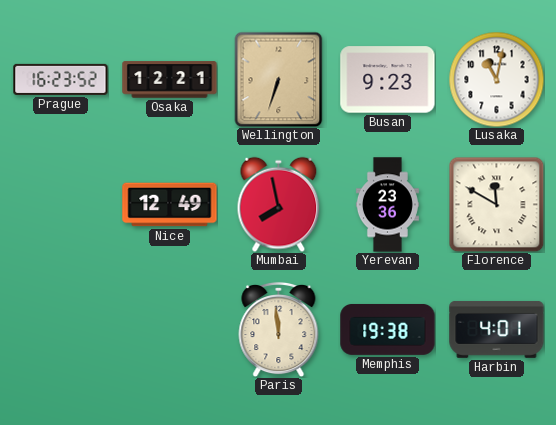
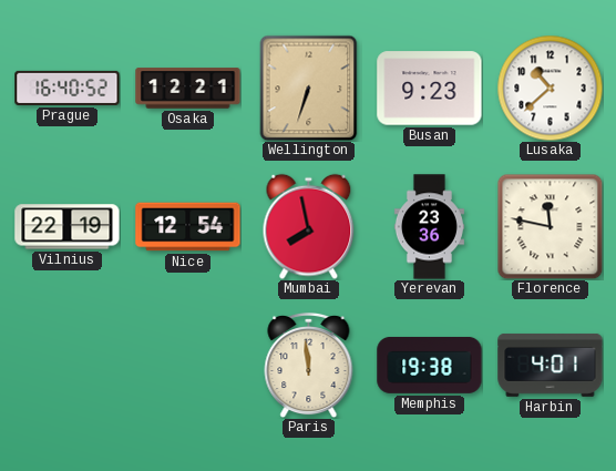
Prague: 16:23 -> 16:40
Lusaka: 11:02 -> 10:38
Vilnius: none -> 22:19
Nice: 12:49 -> 12:54
Florence: 11:50 -> 11:47
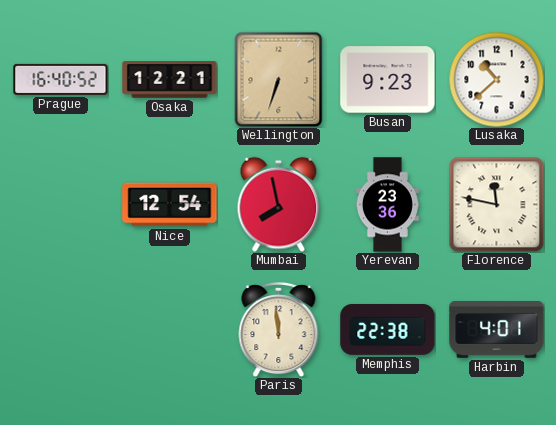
Vilnius: 22:19 -> none
Memphis: 19:38 -> 22:38
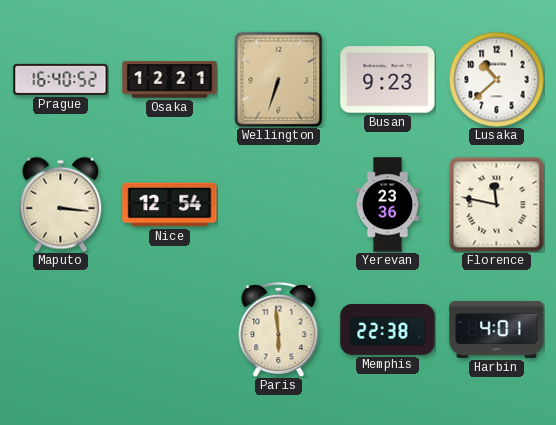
Maputo: none -> 3:16
Mumbai: 7:58 -> none
Paris: 11:59 -> 5:59
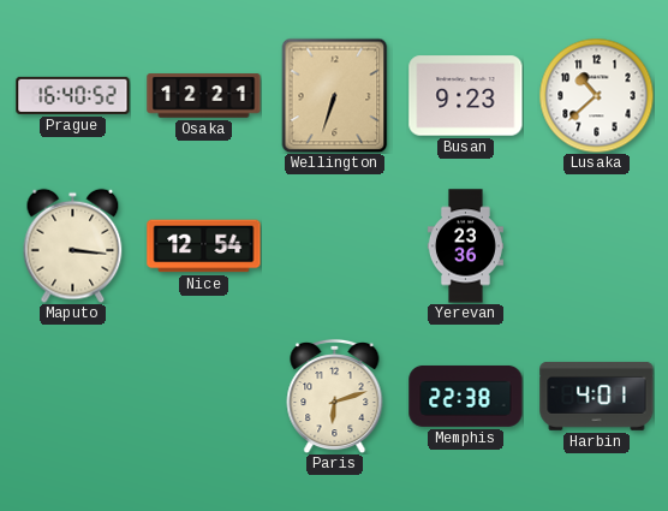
Florence: 11:47 -> none
Paris: 5:59 -> 6:12
